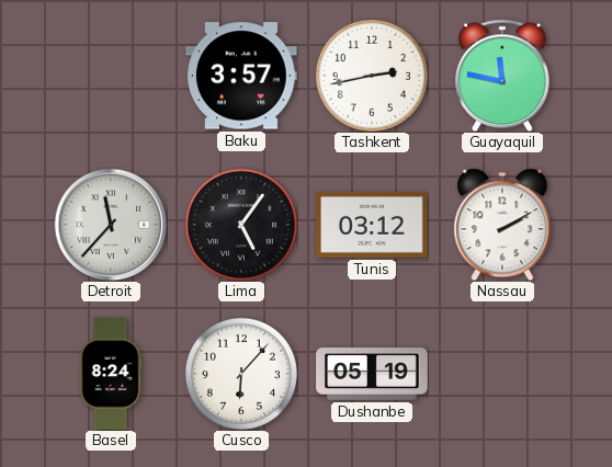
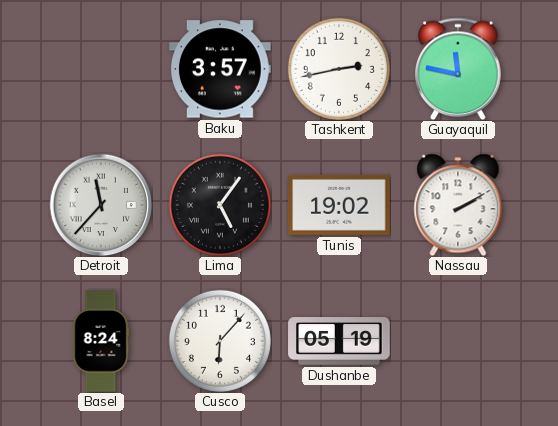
Tunis: 03:12 -> 19:02
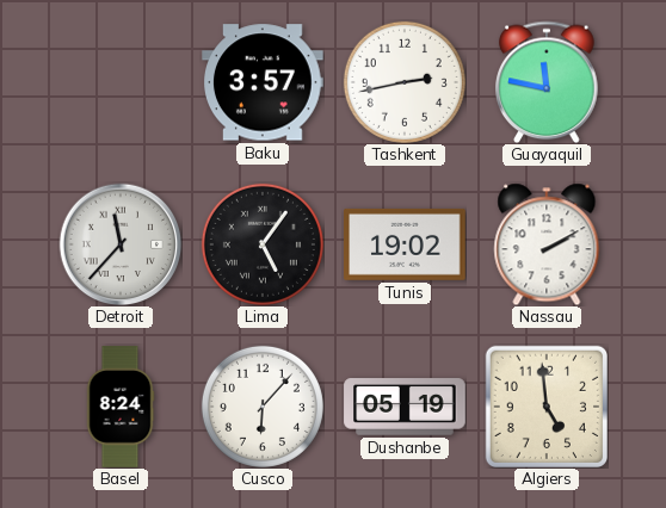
Algiers: none -> 4:59
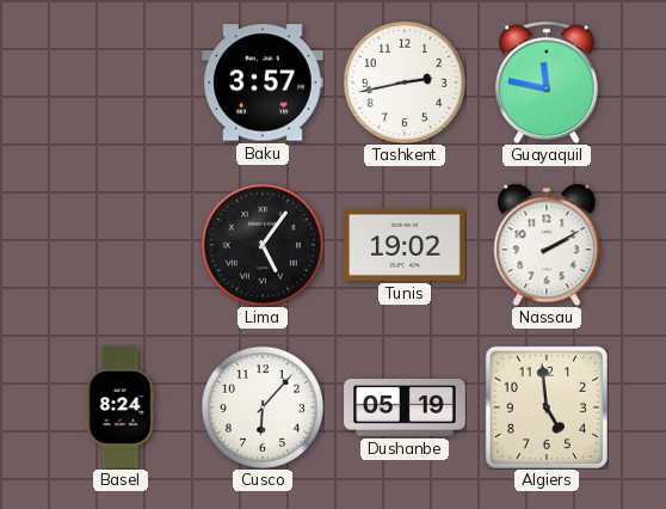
Detroit: 11:37 -> none
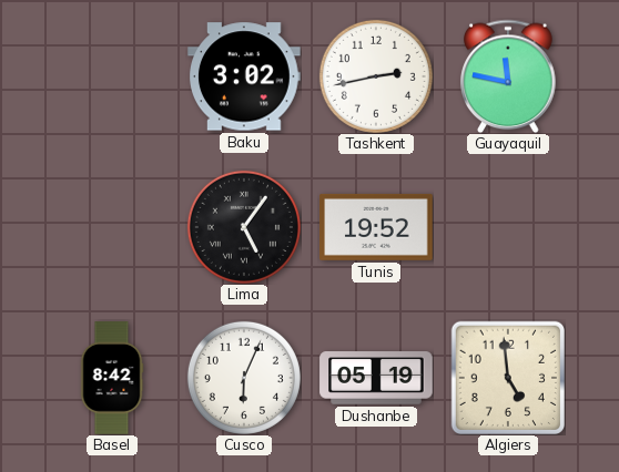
Baku: 3:57 -> 3:02
Tunis: 19:02 -> 19:52
Nassau: 2:10 -> none
Basel: 8:24 -> 8:42
Cusco: 6:07 -> 6:04
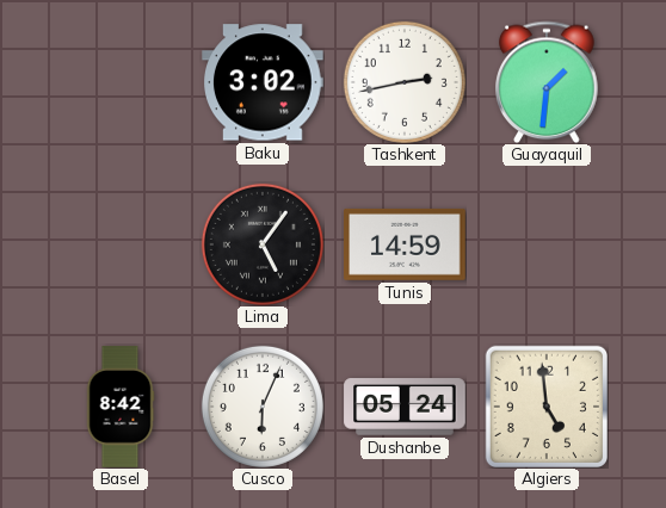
Guayaquil: 11:47 -> 1:31
Tunis: 19:52 -> 14:59
Dushanbe: 05:19 -> 05:24
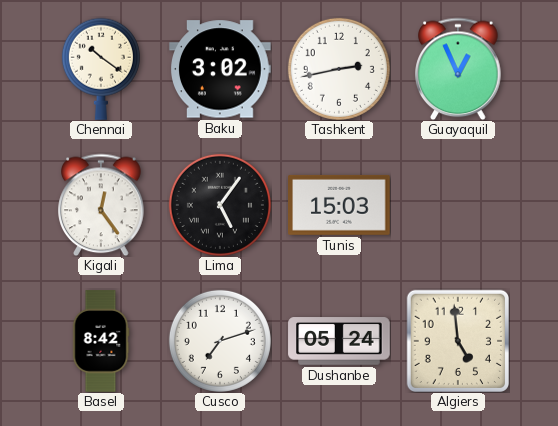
Chennai: none -> 10:21
Guayaquil: 1:31 -> 12:56
Kigali: none -> 12:24
Tunis: 14:59 -> 15:03
Cusco: 6:04 -> 7:12
